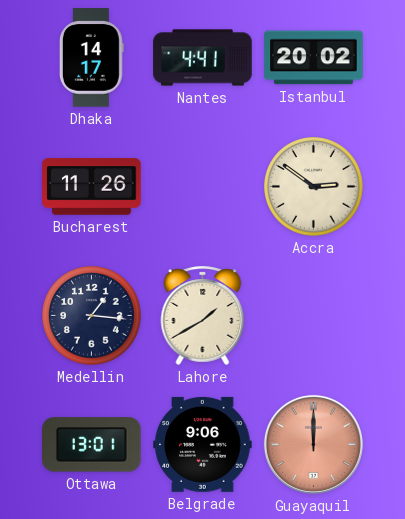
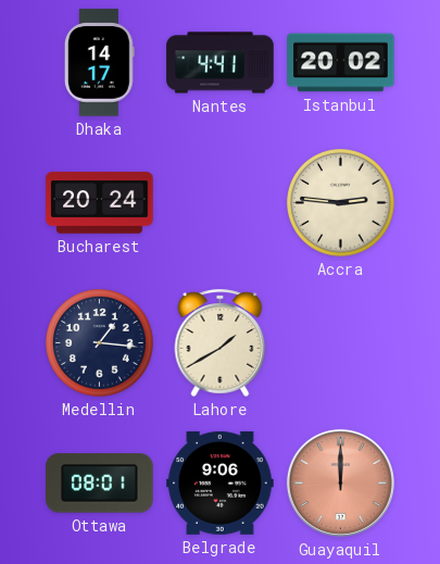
Bucharest: 11:26 -> 20:24
Accra: 2:51 -> 2:46
Ottawa: 13:01 -> 08:01
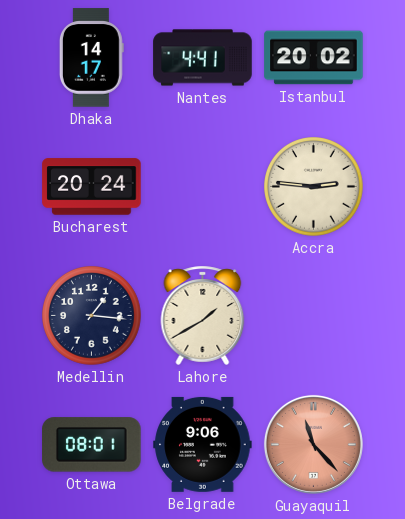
Guayaquil: 12:00 -> 11:23
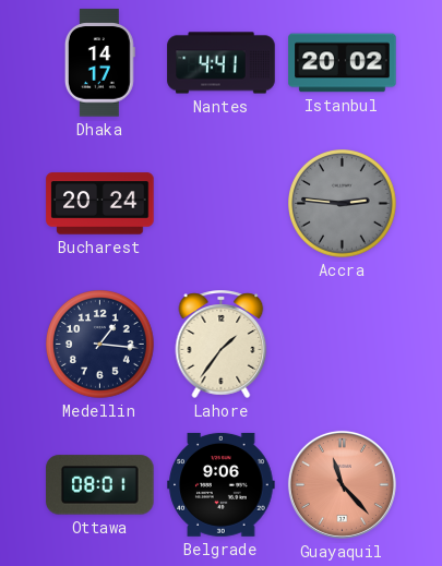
Accra dial: cream -> grey
Lahore: 1:40 -> 1:36
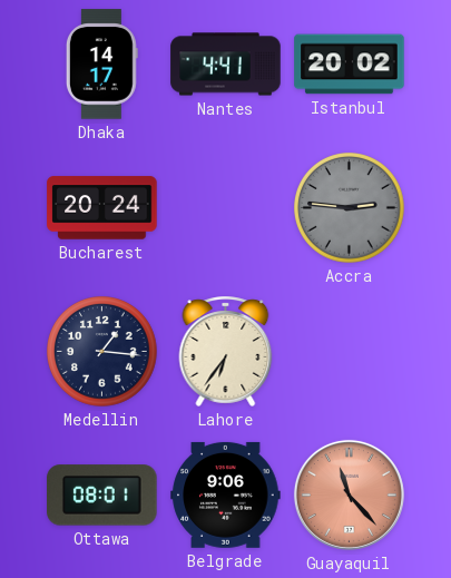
Lahore: 1:36 -> 6:36
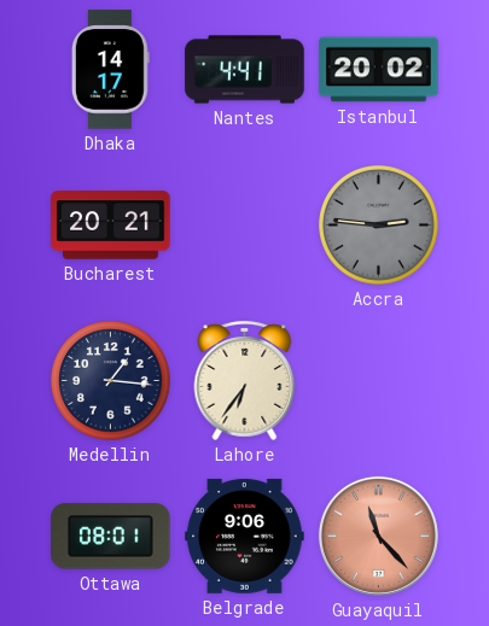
Bucharest: 20:24 -> 20:21
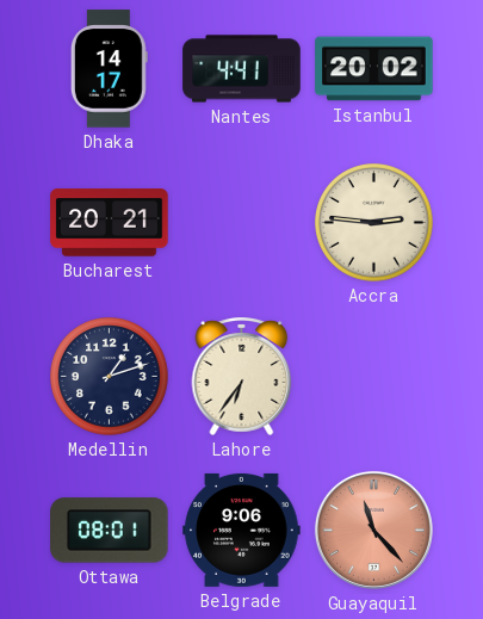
Accra dial: grey -> cream
Medellin: 1:16 -> 1:12
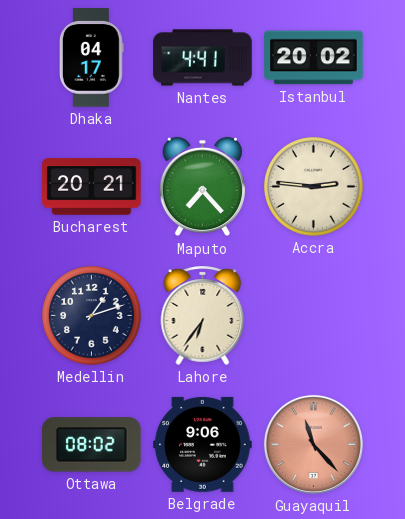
Dhaka: 14:17 -> 04:17
Maputo: none -> 7:23
Ottawa: 08:01 -> 08:02
